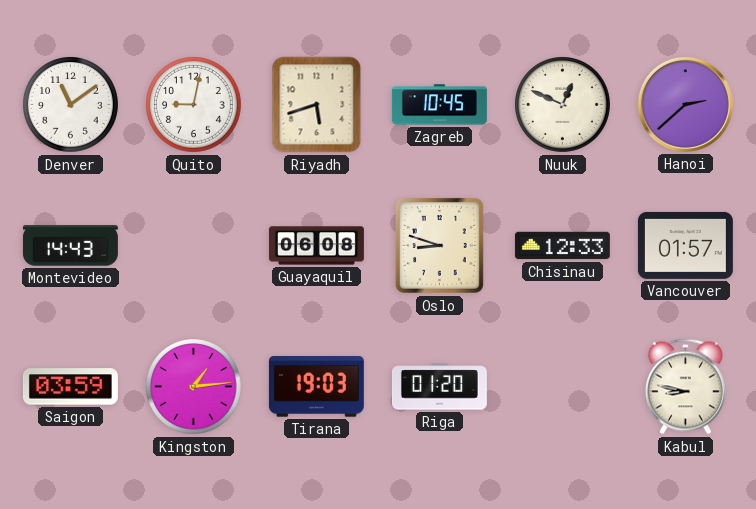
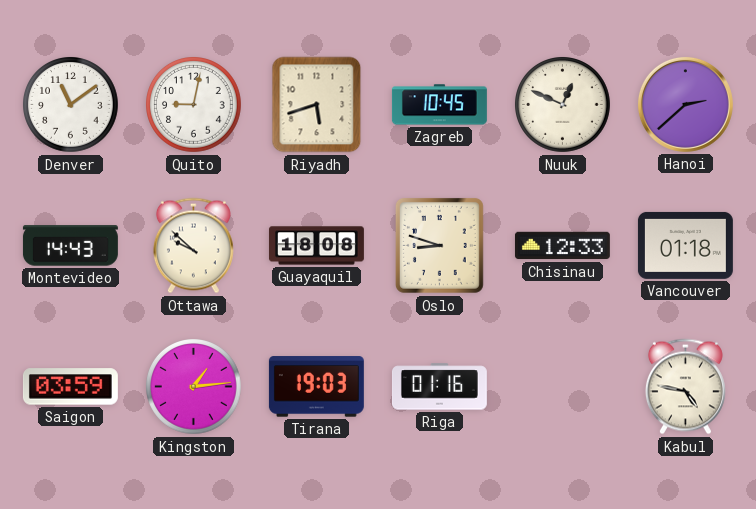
Ottawa: none -> 9:52
Guayaquil: 06:08 -> 18:08
Vancouver: 01:57 -> 01:18
Riga: 01:20 -> 01:16
Kabul: 8:47 -> 4:47
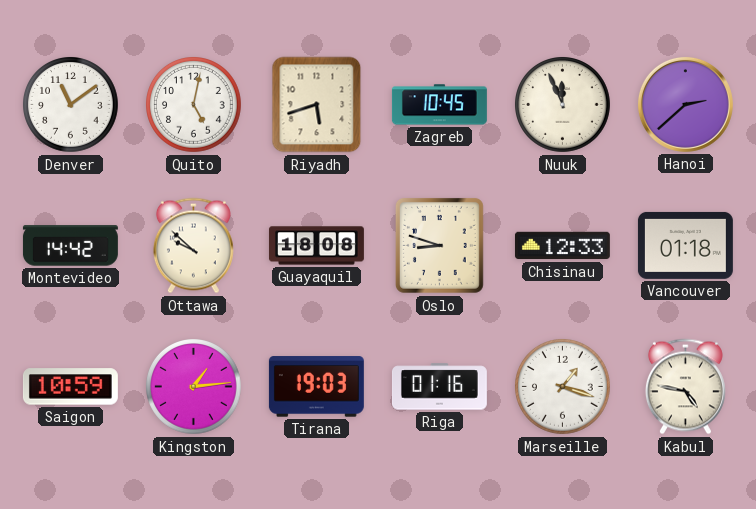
Quito: 9:02 -> 5:02
Nuuk: 12:49 -> 11:56
Montevideo: 14:43 -> 14:42
Saigon: 03:59 -> 10:59
Marseille: none -> 1:18
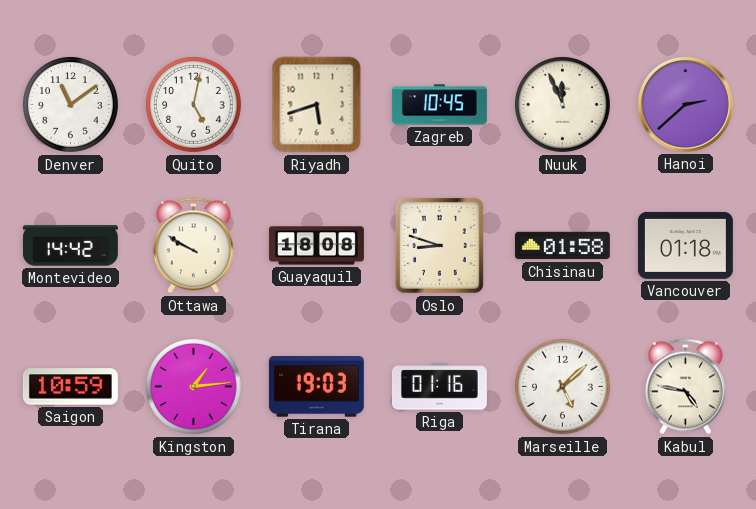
Ottawa: 9:52 -> 9:50
Chisinau: 12:33 -> 01:58
Marseille: 1:18 -> 5:08
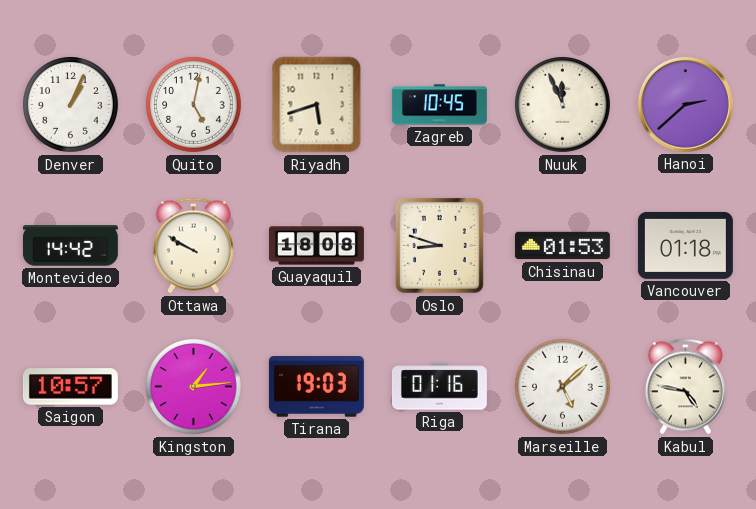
Denver: 11:09 -> 1:04
Chisinau: 01:58 -> 01:53
Saigon: 10:59 -> 10:57
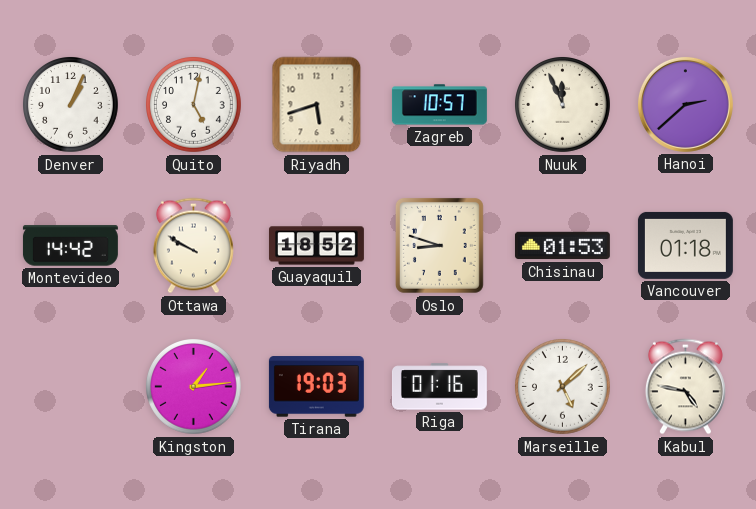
Zagreb: 10:45 -> 10:57
Guayaquil: 18:08 -> 18:52
Saigon: 10:57 -> none
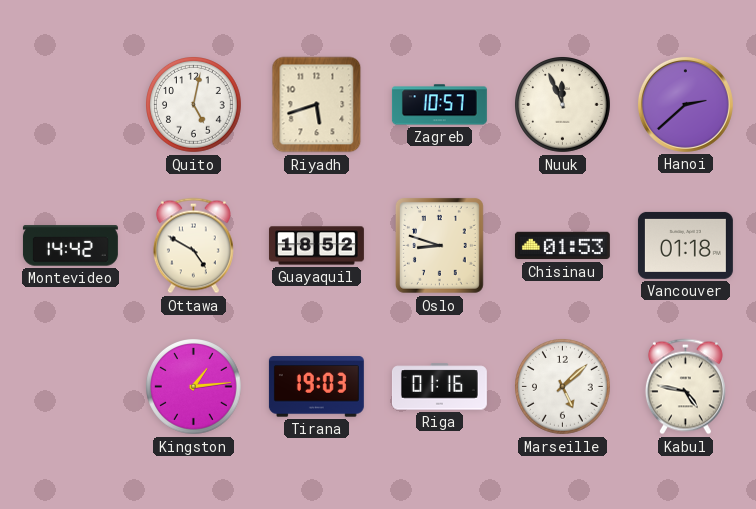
Denver: 1:04 -> none
Ottawa: 9:50 -> 4:50
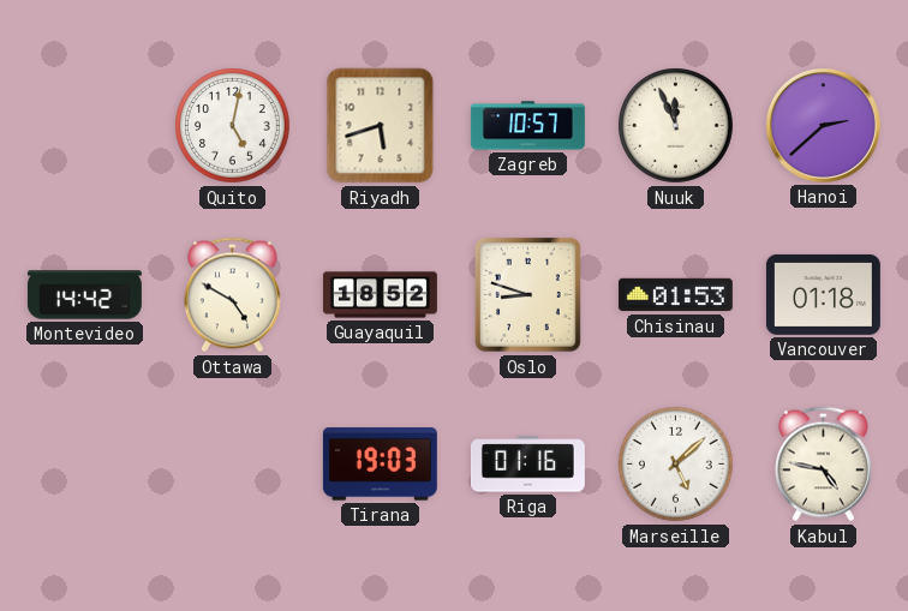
Kingston: 1:14 -> none
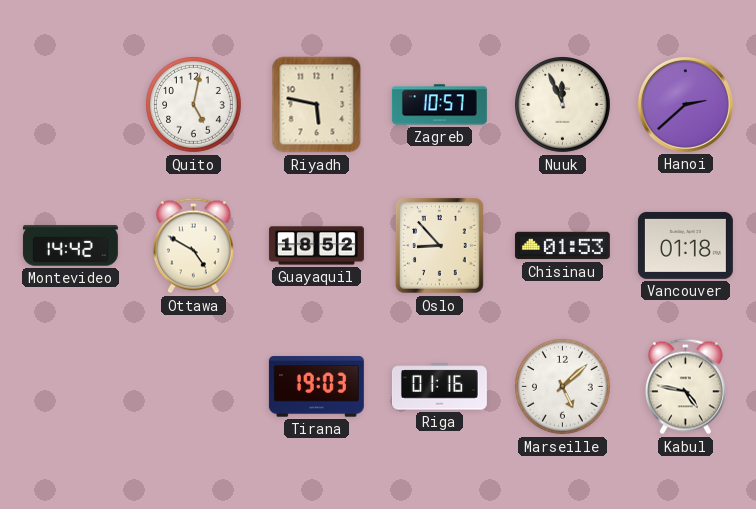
Riyadh: 5:42 -> 5:47
Oslo: 8:48 -> 8:53
